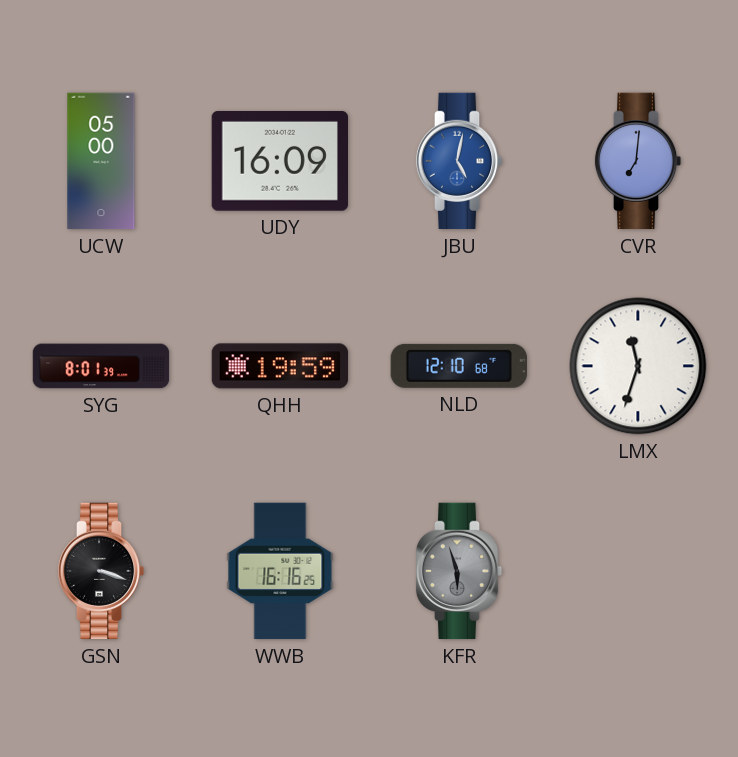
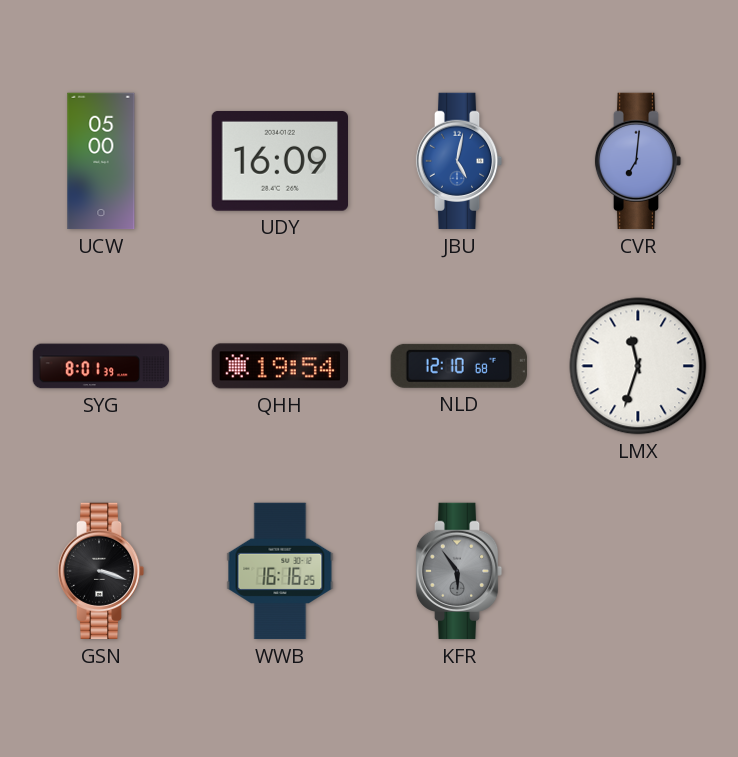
QHH: 19:59 -> 19:54
KFR: 5:57 -> 5:54
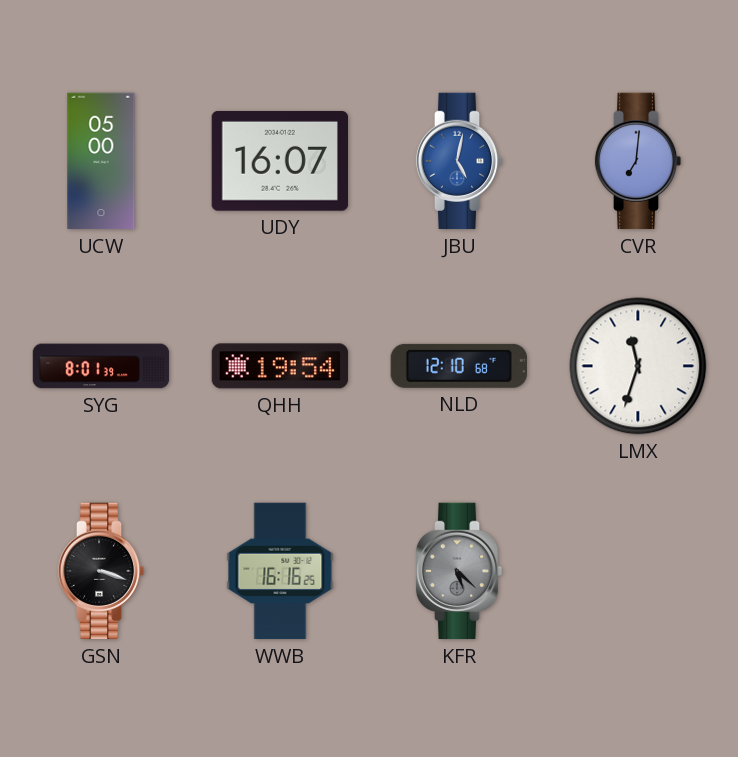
UDY: 16:09 -> 16:07
KFR: 5:54 -> 5:22
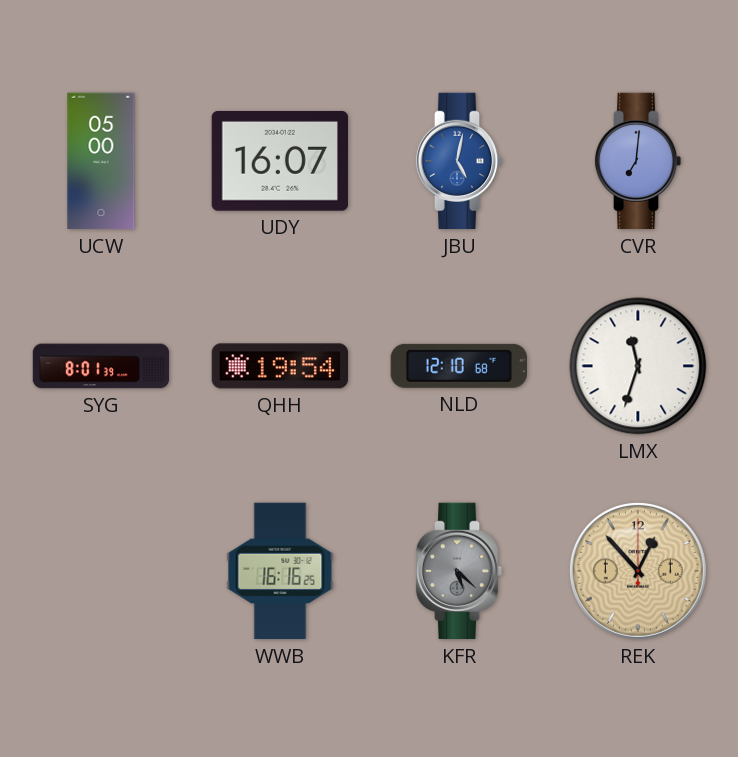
GSN: 3:18 -> none
REK: none -> 12:53
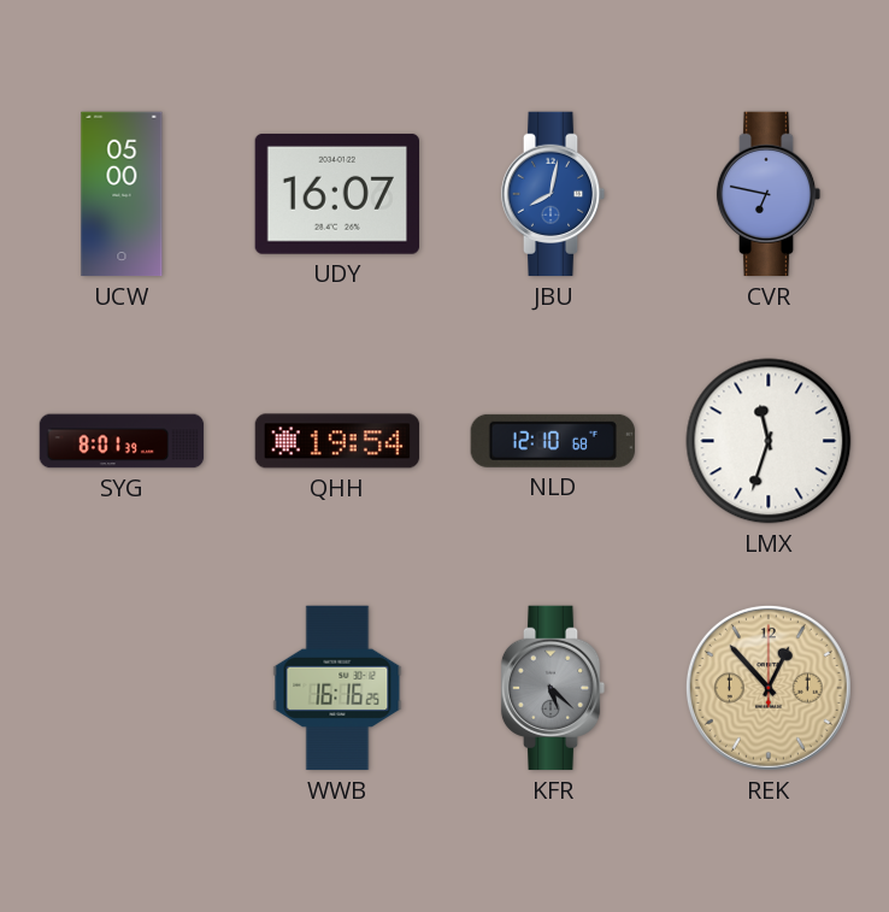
JBU: 5:02 -> 8:02
CVR: 7:01 -> 6:47
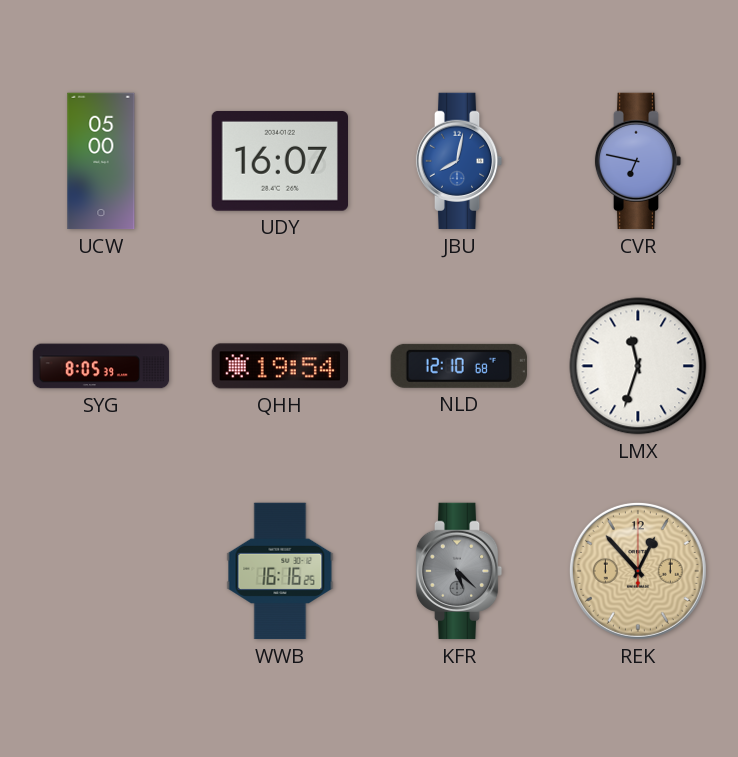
SYG: 8:01 -> 8:05
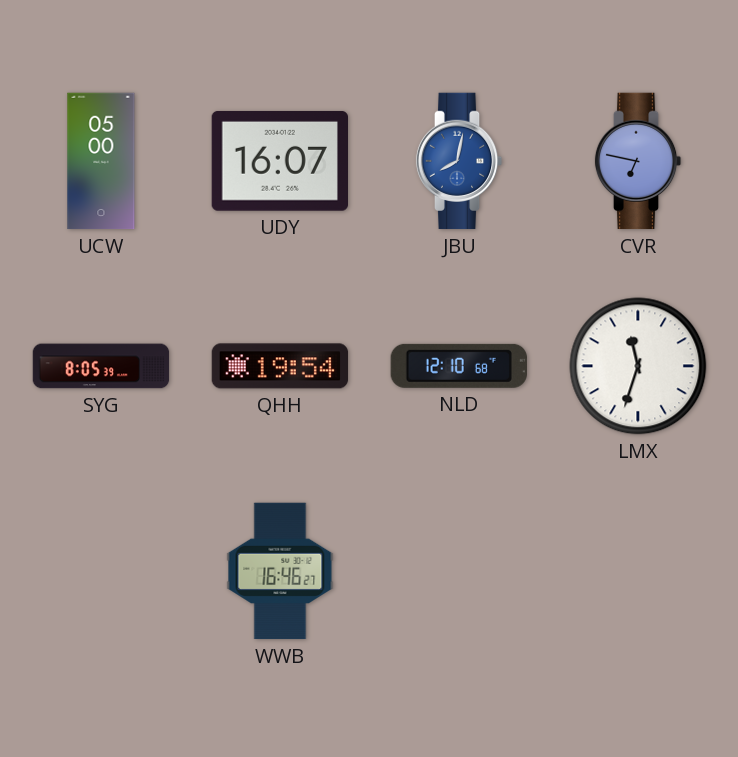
WWB: 16:16 -> 16:46
KFR: 5:22 -> none
REK: 12:53 -> none
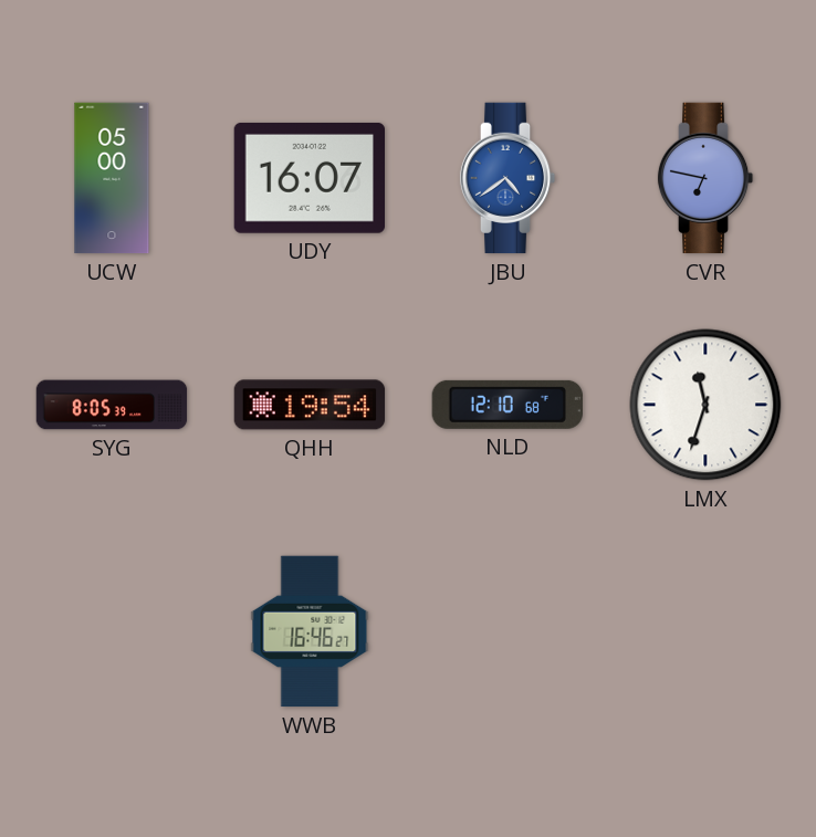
JBU: 8:02 -> 4:39
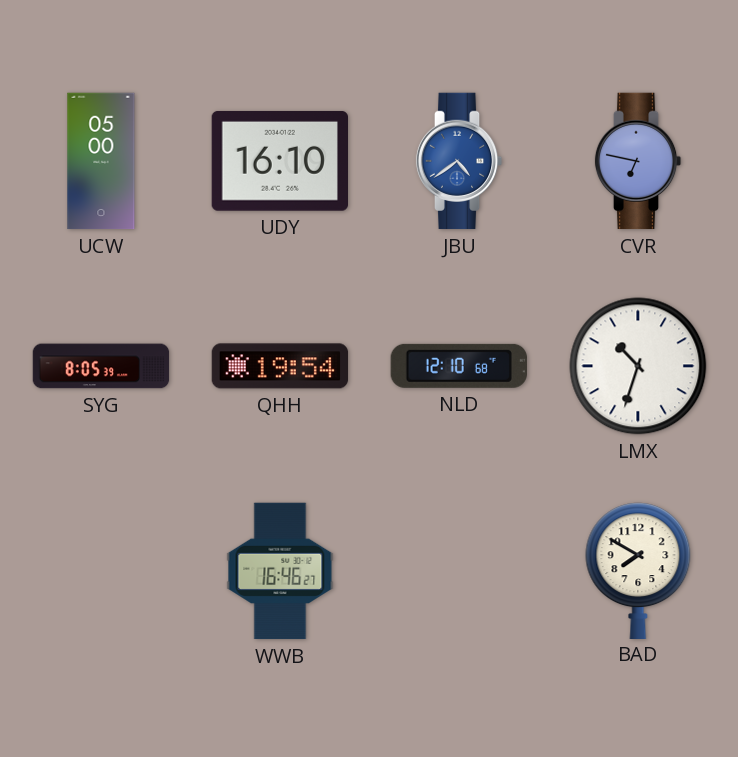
UDY: 16:07 -> 16:10
LMX: 11:33 -> 10:33
BAD: none -> 7:50
